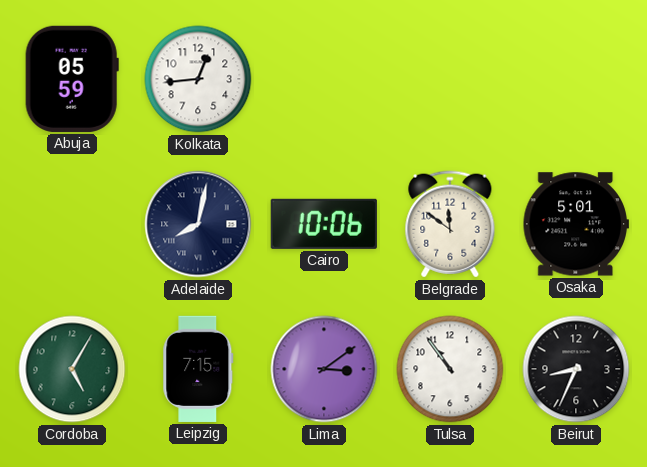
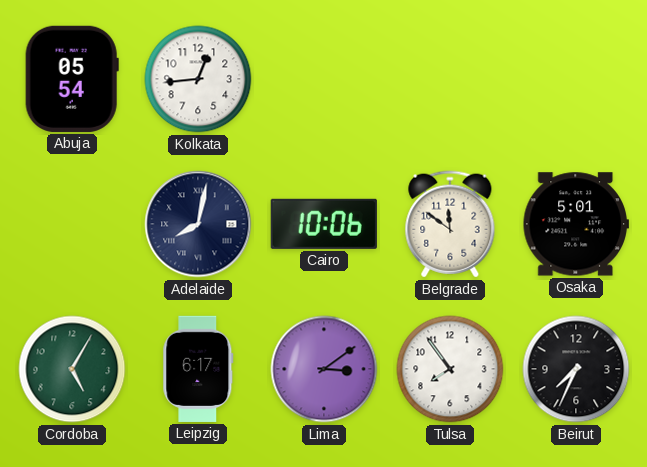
Abuja: 05:59 -> 05:54
Leipzig: 7:15 -> 6:17
Tulsa: 10:54 -> 7:54
Beirut: 8:34 -> 7:34
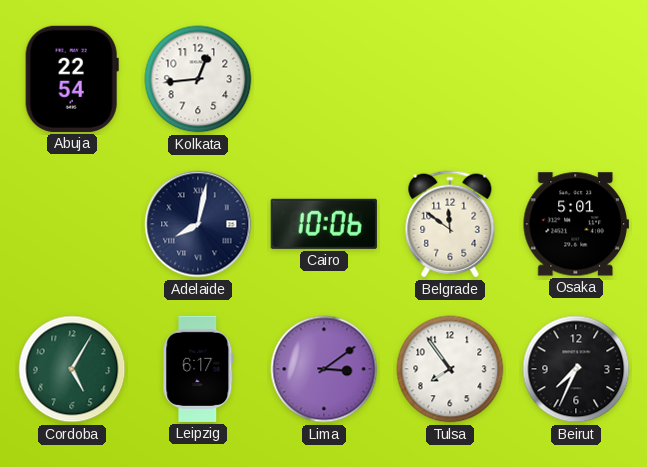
Abuja: 05:54 -> 22:54
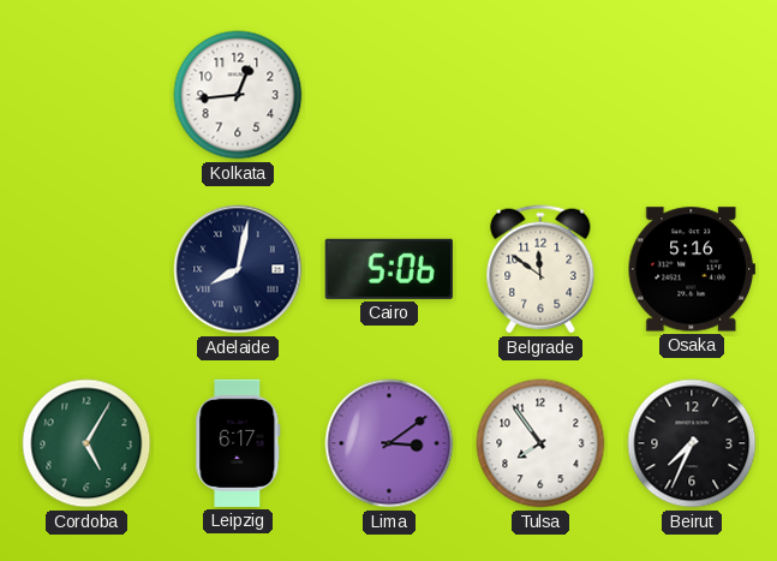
Abuja: 22:54 -> none
Cairo: 10:06 -> 5:06
Osaka: 5:01 -> 5:16
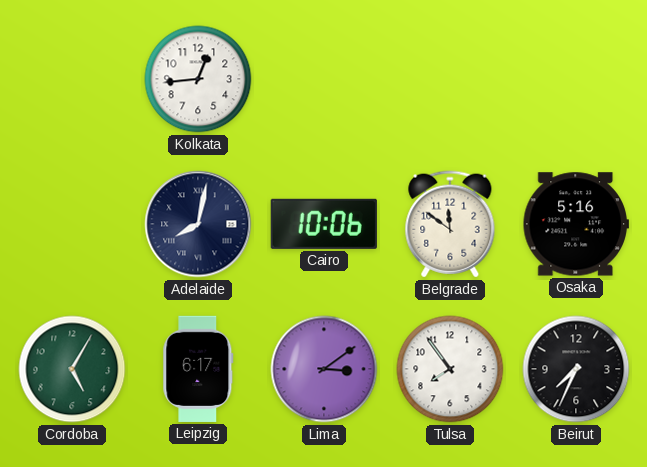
Cairo: 5:06 -> 10:06
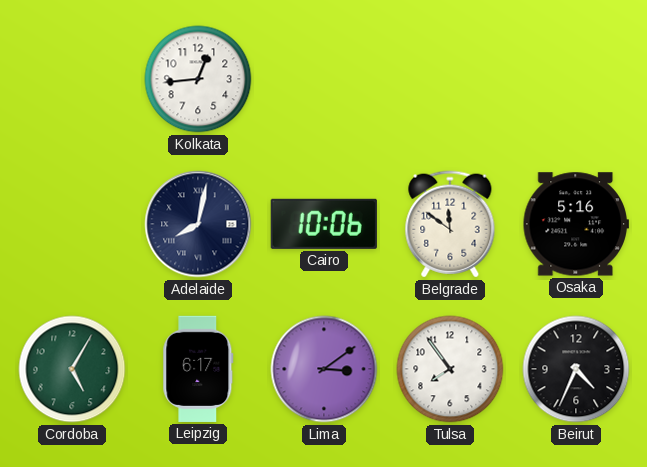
Beirut: 7:34 -> 4:34
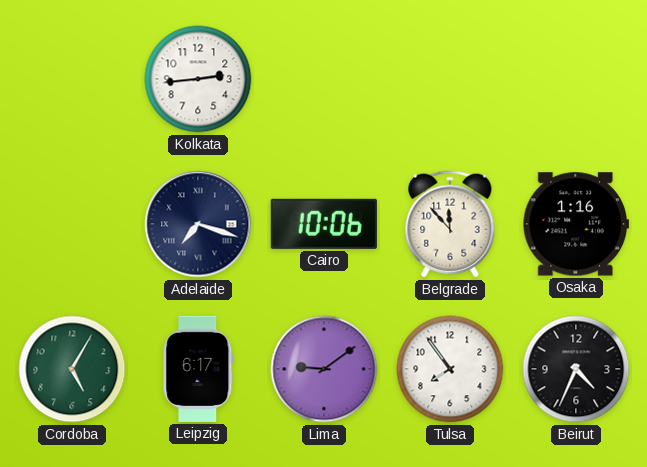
Kolkata: 12:44 -> 2:44
Adelaide: 8:02 -> 7:18
Belgrade: 11:51 -> 11:53
Osaka: 5:16 -> 1:16
Lima: 3:09 -> 9:09
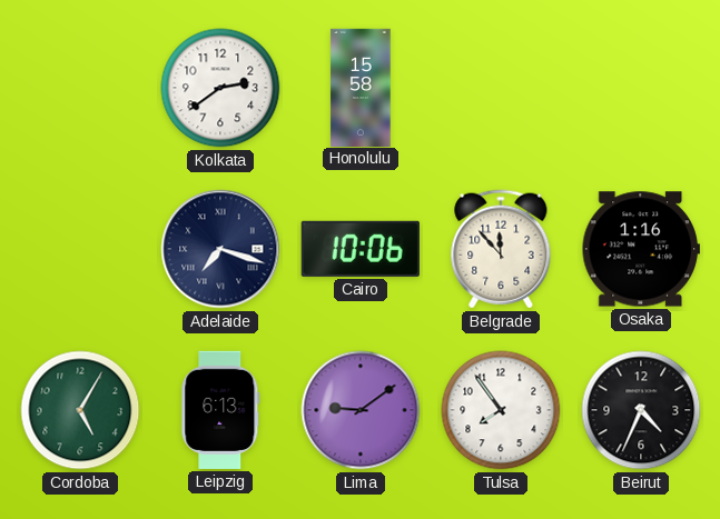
Kolkata: 2:44 -> 2:39
Honolulu: none -> 15:58
Leipzig: 6:17 -> 6:13
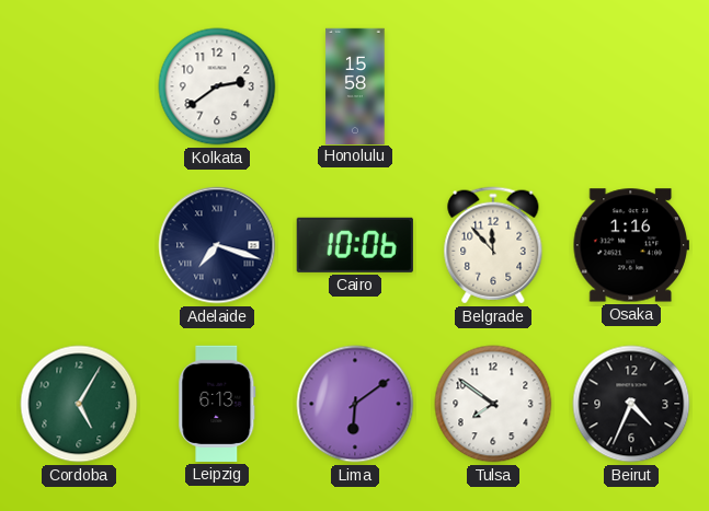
Lima: 9:09 -> 6:09
Tulsa: 7:54 -> 7:51
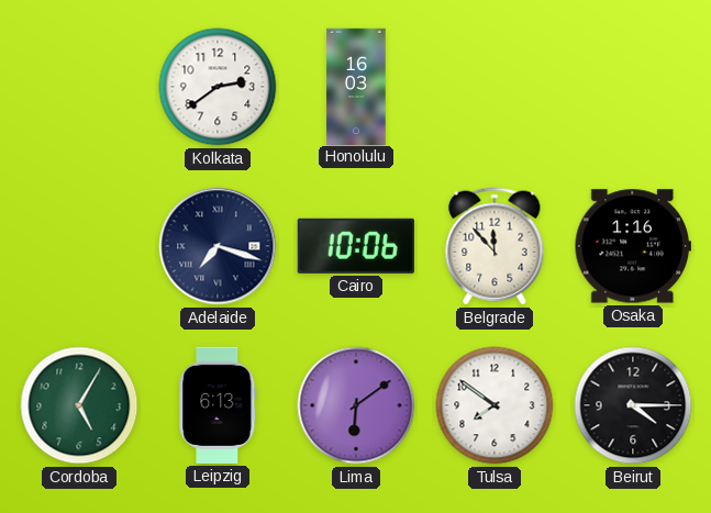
Honolulu: 15:58 -> 16:03
Beirut: 4:34 -> 4:15
